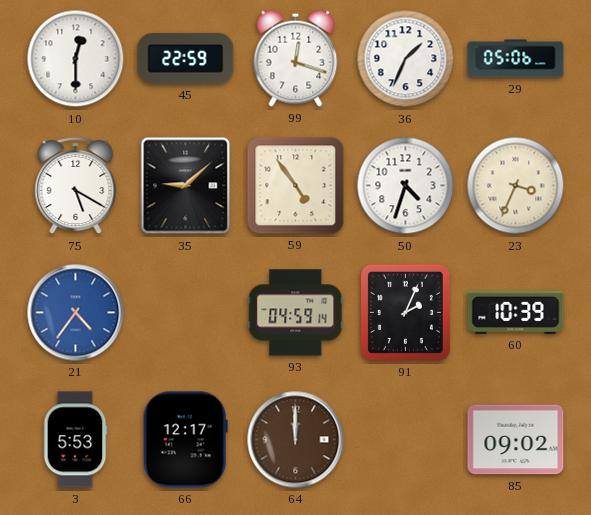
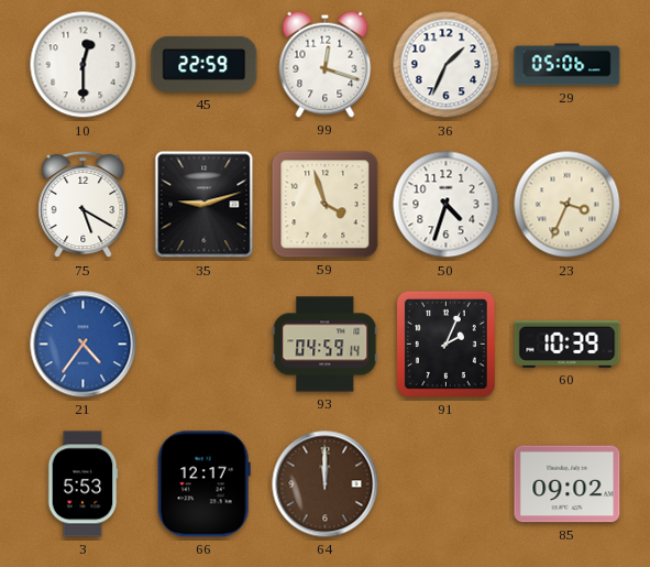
35: 9:08 -> 9:12
59: 4:54 -> 3:57
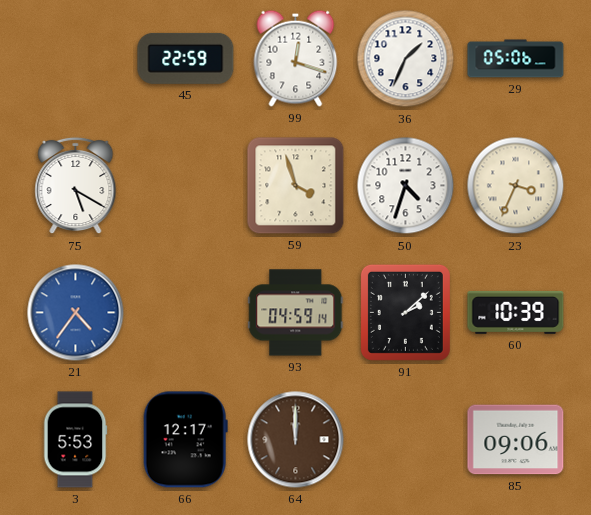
10: 12:30 -> none
35: 9:12 -> none
91: 2:04 -> 2:08
85: 09:02 -> 09:06
